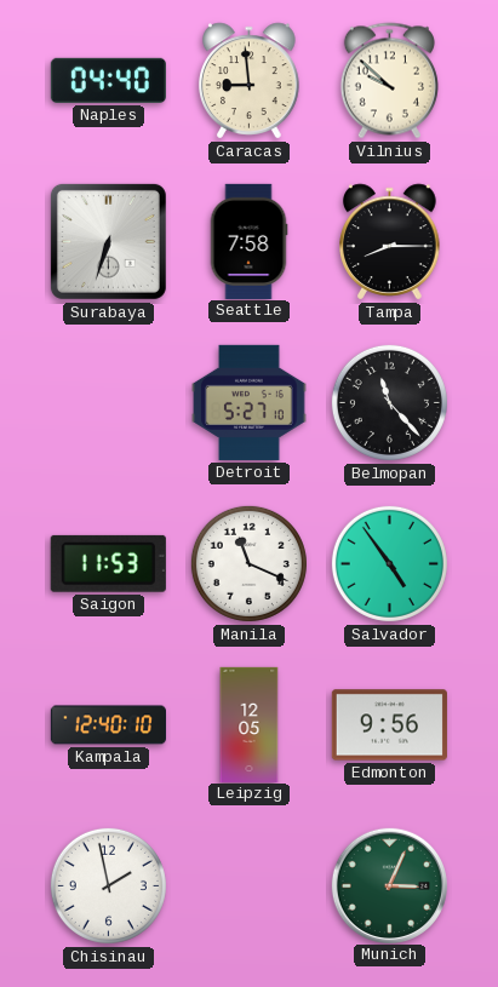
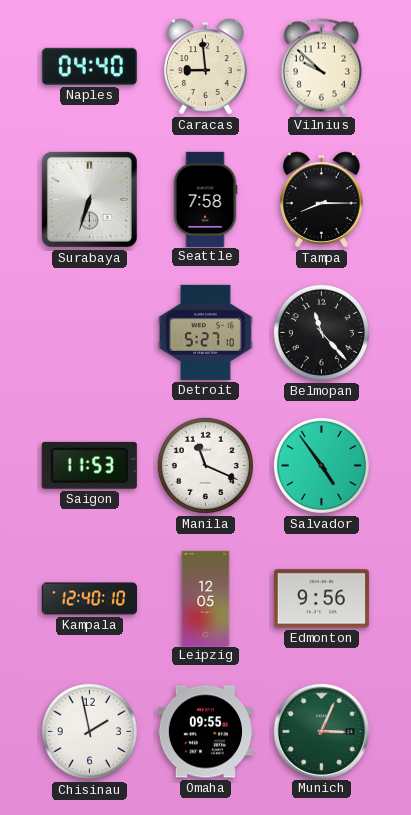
Omaha: none -> 09:55
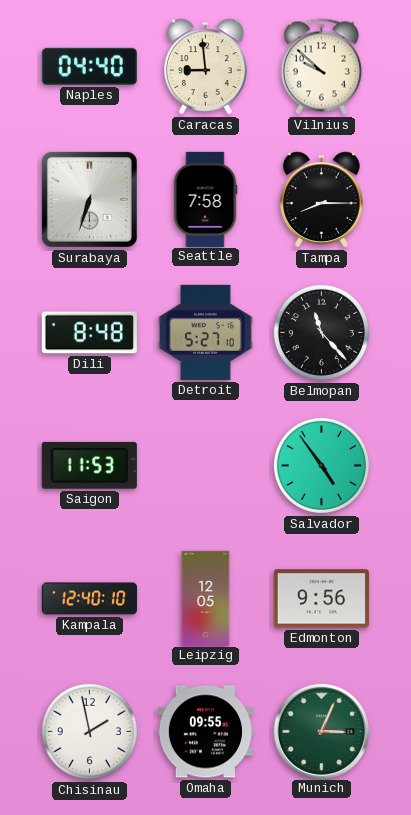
Dili: none -> 8:48
Manila: 11:19 -> none
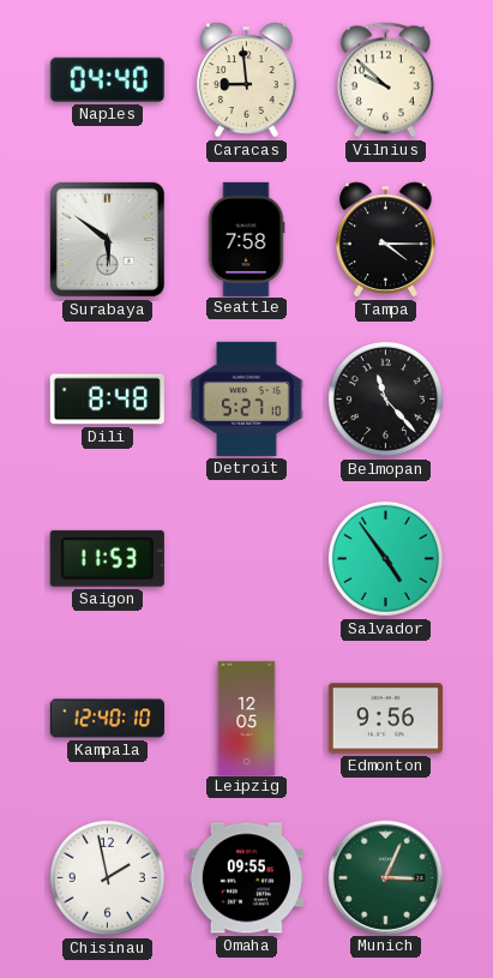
Surabaya: 6:33 -> 5:51
Tampa: 8:15 -> 4:15
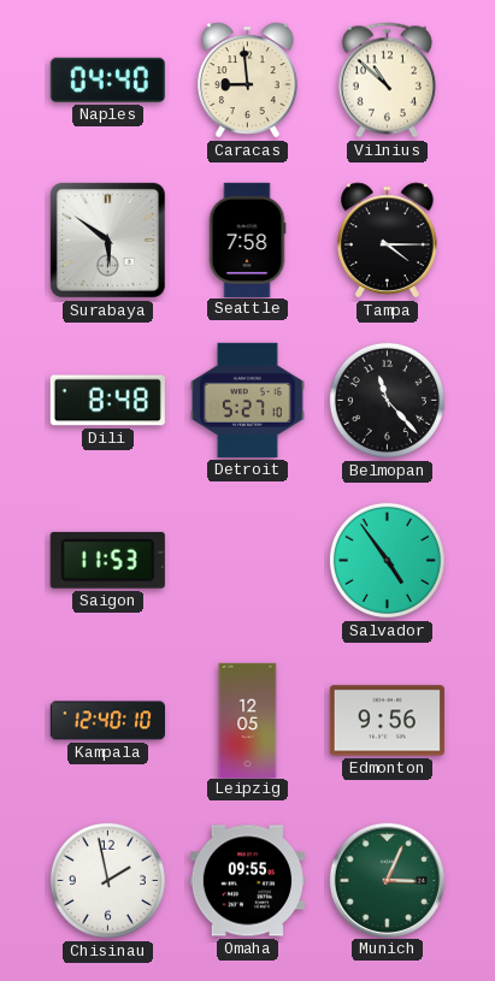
Vilnius: 9:52 -> 10:52
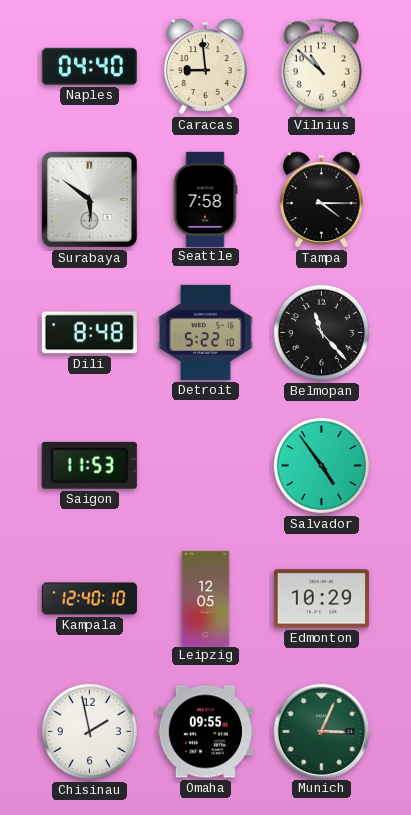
Detroit: 5:27 -> 5:22
Edmonton: 9:56 -> 10:29
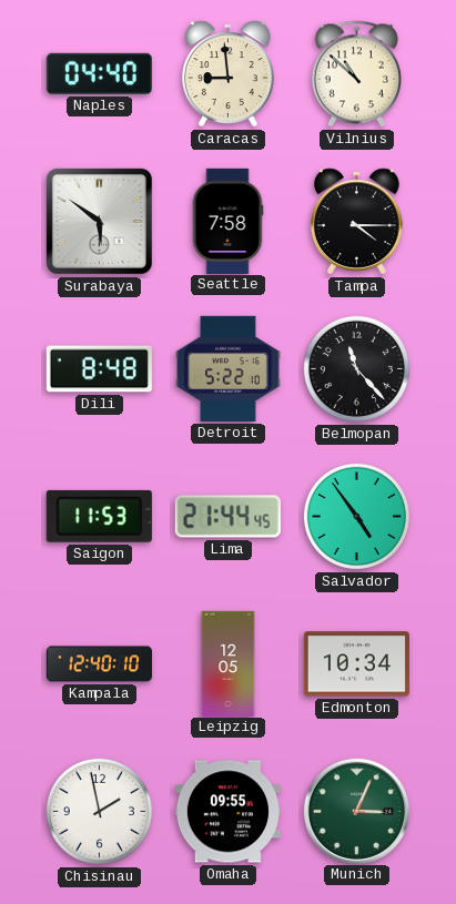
Lima: none -> 21:44
Edmonton: 10:29 -> 10:34
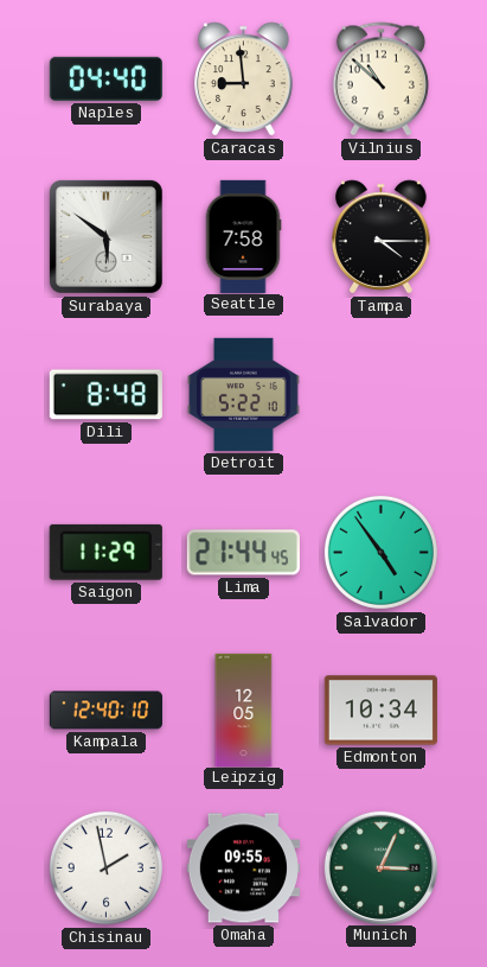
Belmopan: 11:23 -> none
Saigon: 11:53 -> 11:29
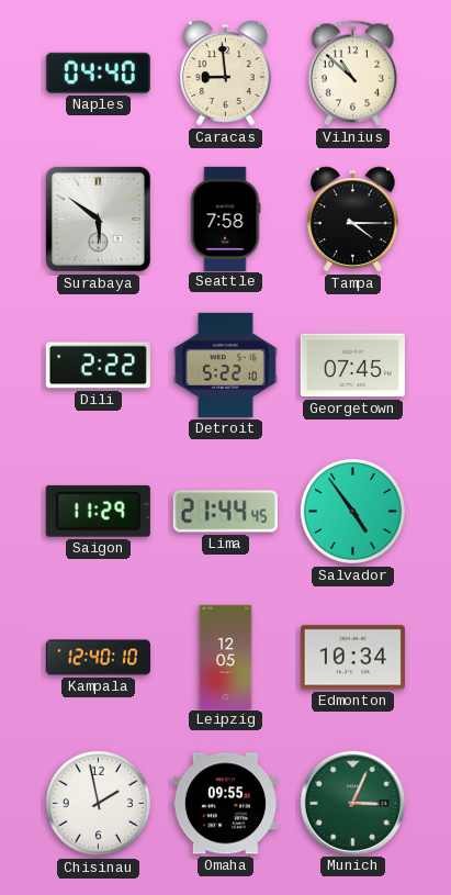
Dili: 8:48 -> 2:22
Georgetown: none -> 07:45
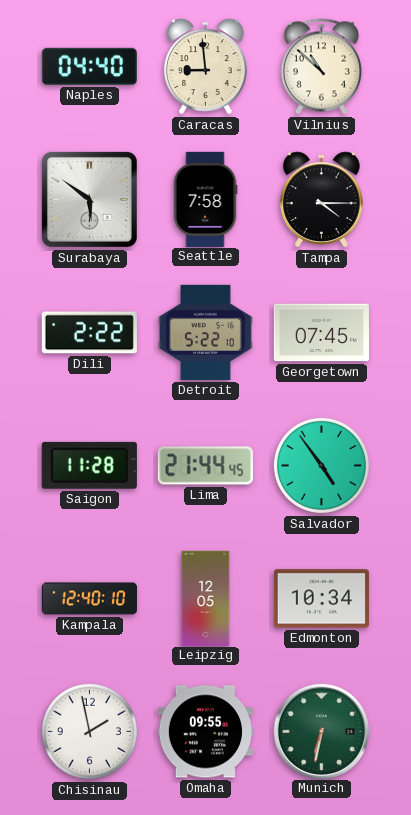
Saigon: 11:29 -> 11:28
Munich: 3:04 -> 6:32
